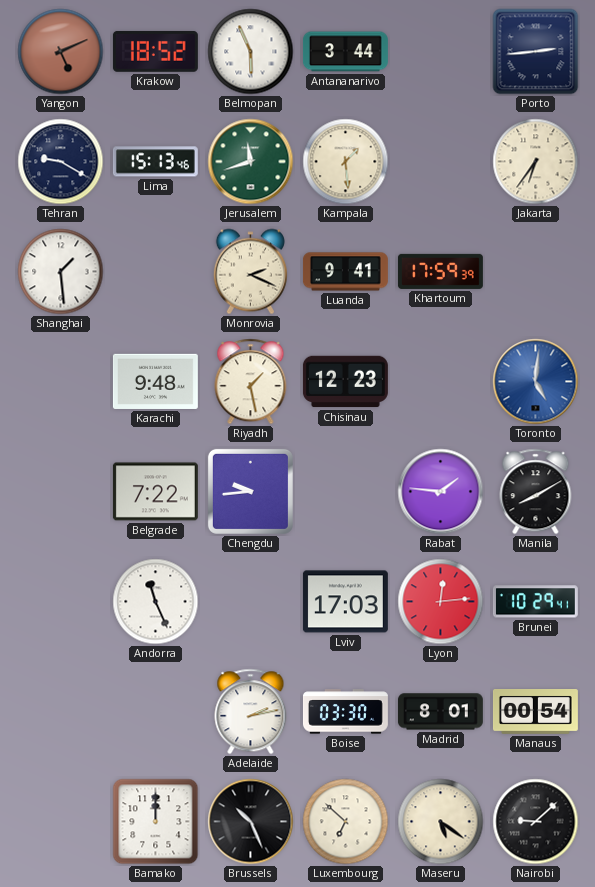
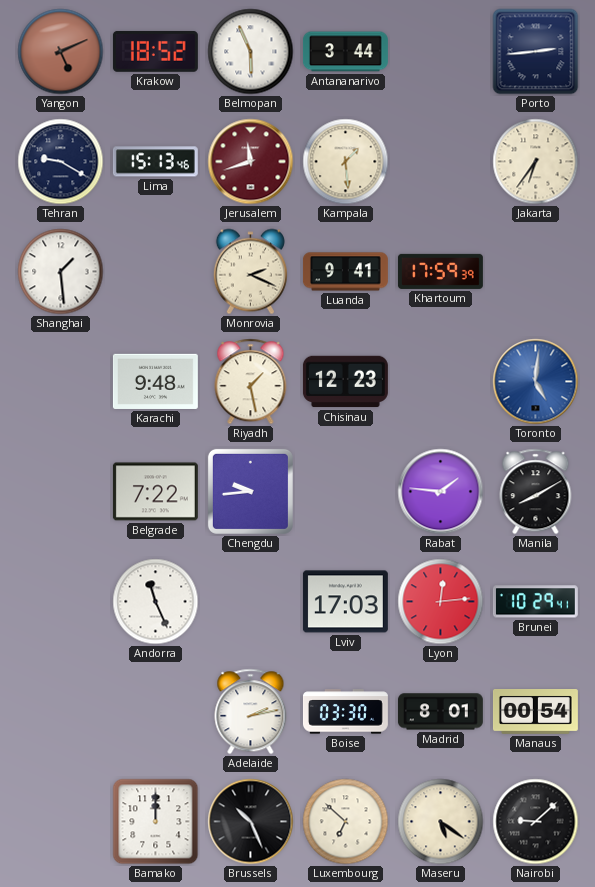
Jerusalem dial: green -> burgundy
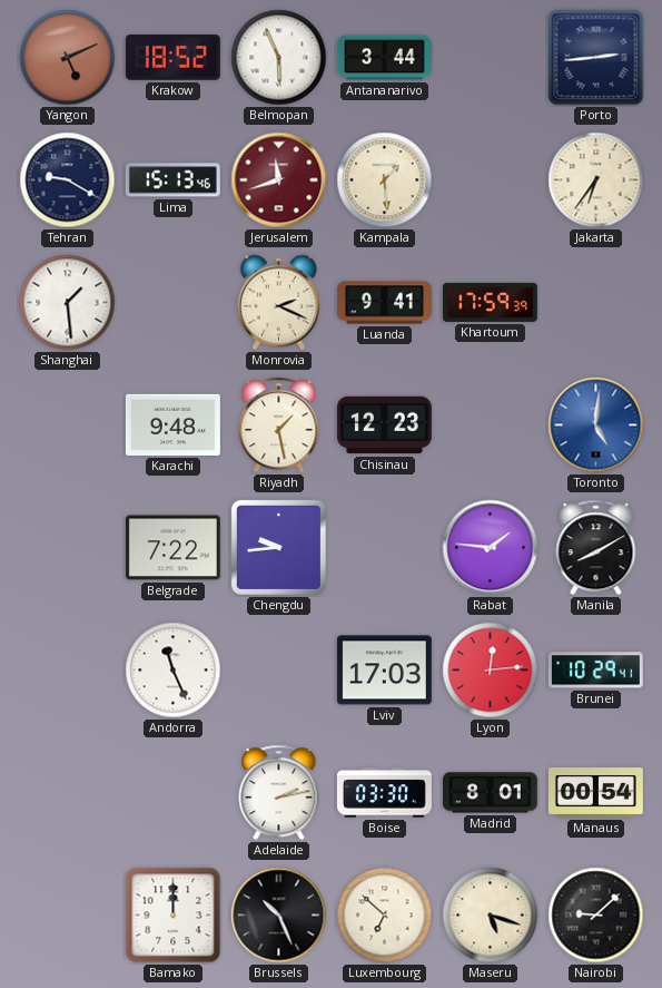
Maseru: 5:21 -> 5:18
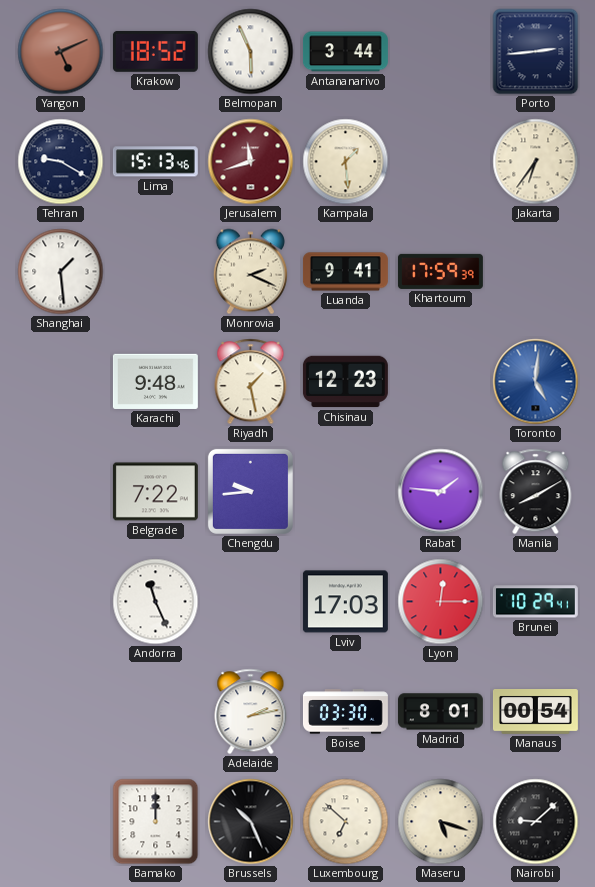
Lyon: 12:14 -> 12:15
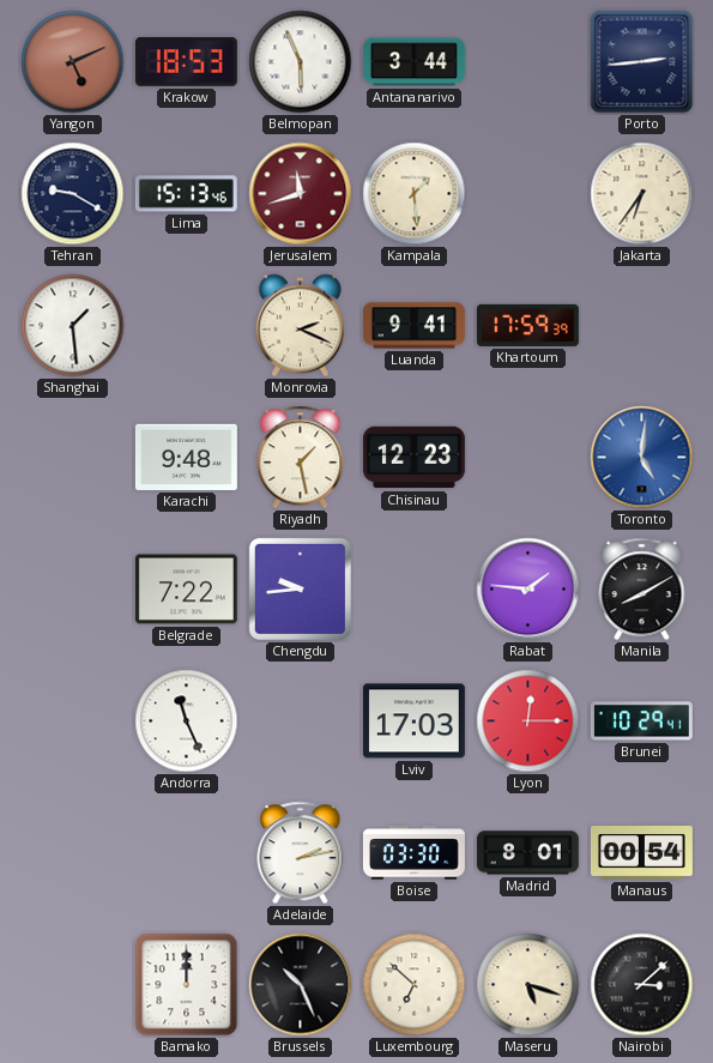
Krakow: 18:52 -> 18:53
Nairobi: 9:08 -> 3:08
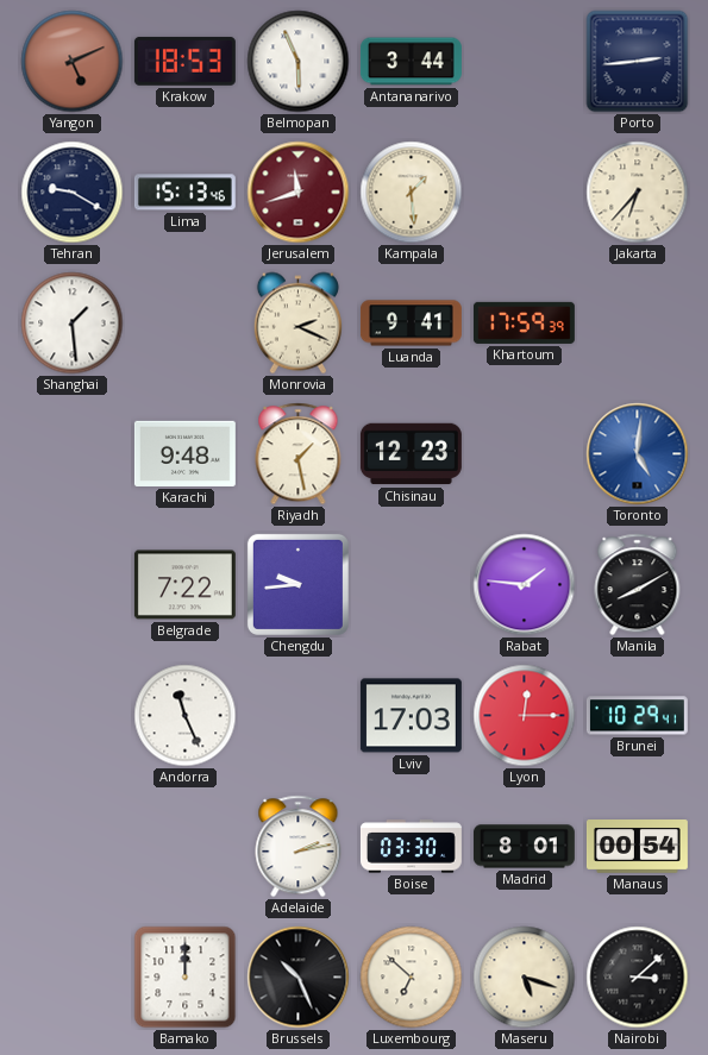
Jakarta: 6:36 -> 6:37
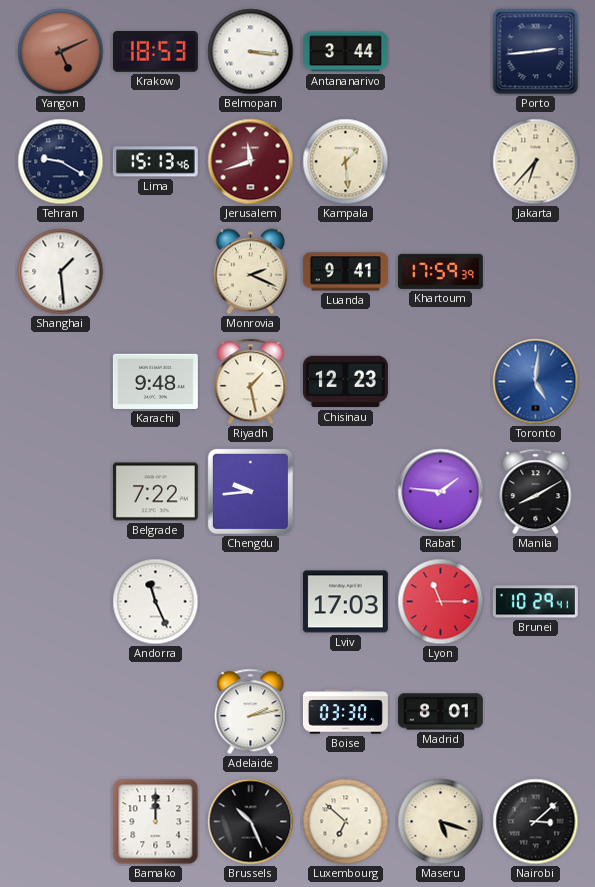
Belmopan: 5:56 -> 3:16
Lyon: 12:15 -> 11:15
Manaus: 00:54 -> none
